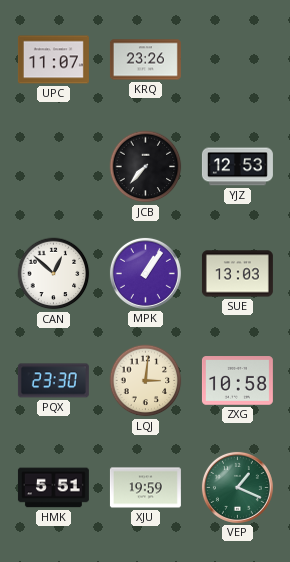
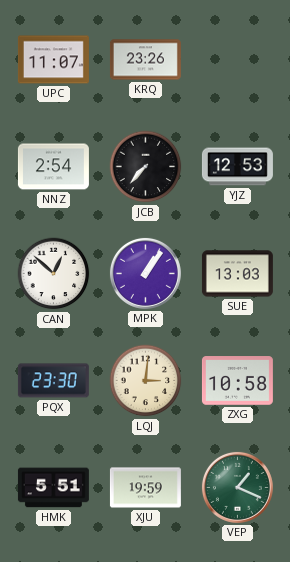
NNZ: none -> 2:54
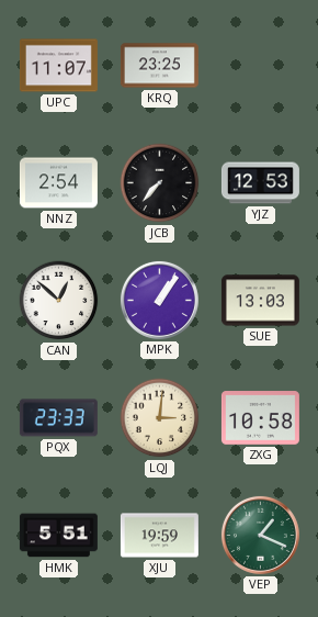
KRQ: 23:26 -> 23:25
PQX: 23:30 -> 23:33
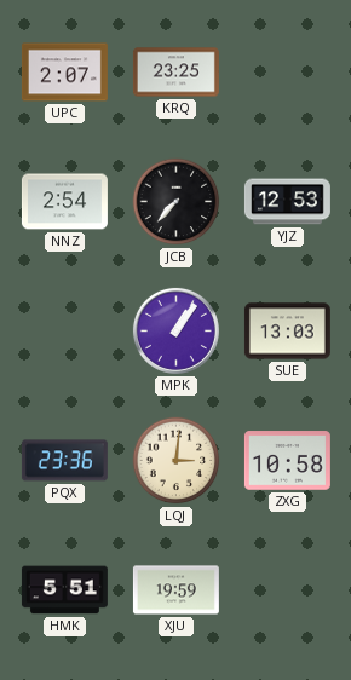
UPC: 11:07 -> 2:07
CAN: 12:52 -> none
PQX: 23:33 -> 23:36
VEP: 1:19 -> none
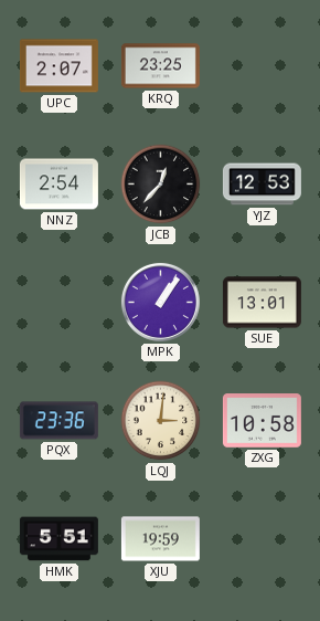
JCB: 7:37 -> 12:37
SUE: 13:03 -> 13:01
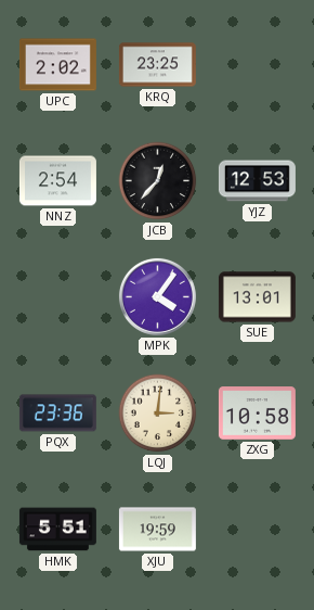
UPC: 2:07 -> 2:02
MPK: 1:06 -> 4:06
